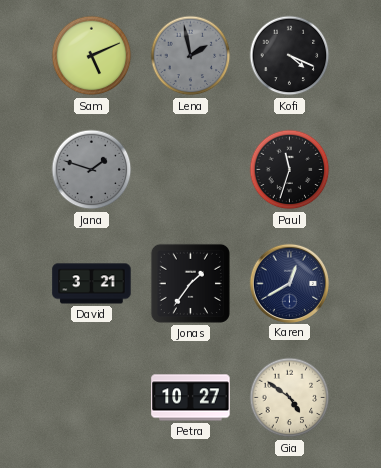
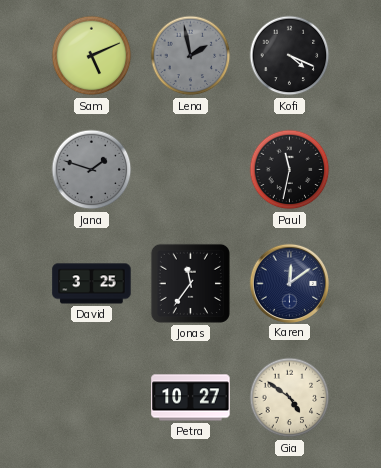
Paul: 11:33 -> 11:32
David: 3:21 -> 3:25
Jonas: 1:36 -> 11:36
Karen: 12:40 -> 12:09
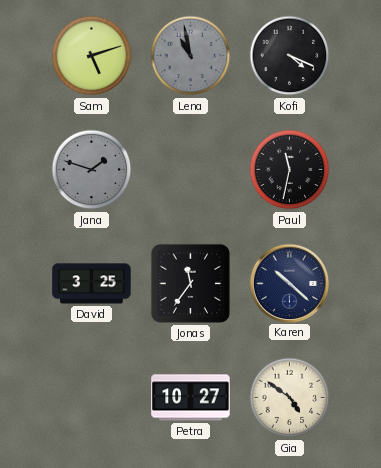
Sam: 5:11 -> 5:12
Lena: 1:58 -> 10:58
Karen: 12:09 -> 10:22
